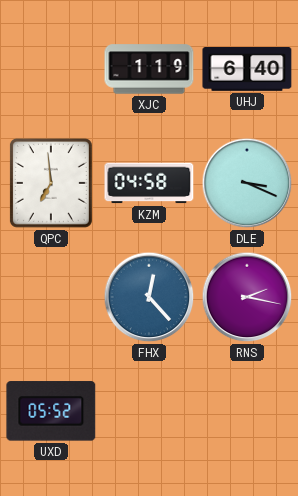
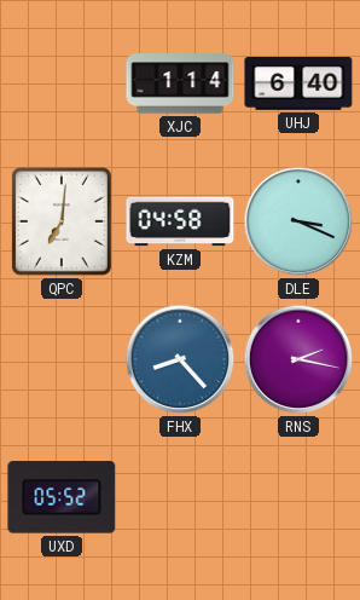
XJC: 1:19 -> 1:14
QPC: 6:59 -> 7:01
FHX: 12:23 -> 8:23
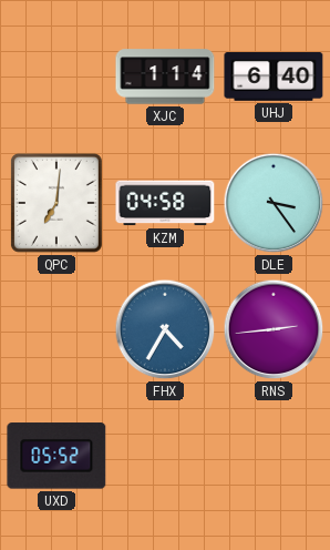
DLE: 3:19 -> 3:24
FHX: 8:23 -> 4:35
RNS: 2:17 -> 2:44
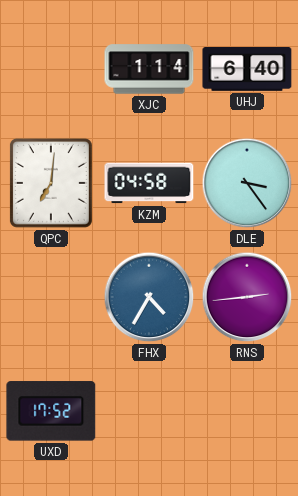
UXD: 05:52 -> 17:52
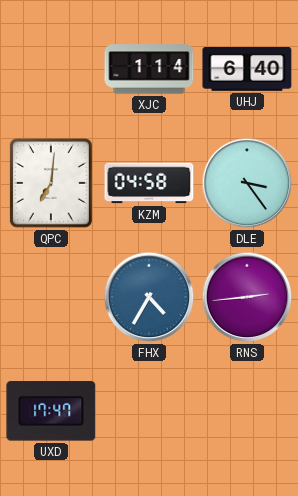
UXD: 17:52 -> 17:47
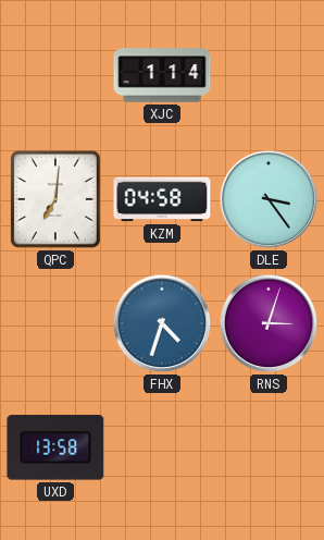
UHJ: 6:40 -> none
FHX: 4:35 -> 4:33
RNS: 2:44 -> 3:03
UXD: 17:47 -> 13:58
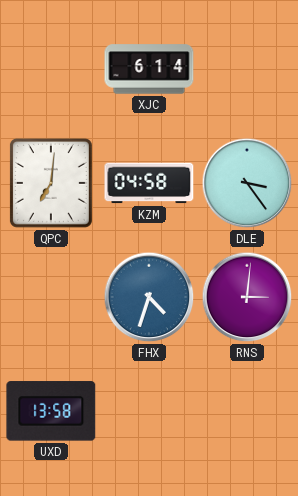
XJC: 1:14 -> 6:14
RNS: 3:03 -> 3:01
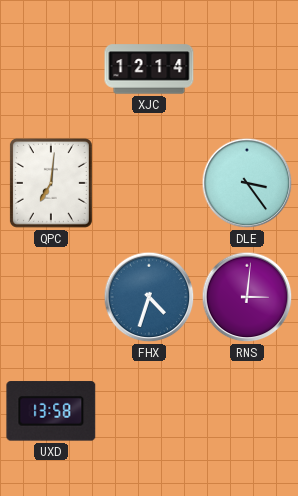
XJC: 6:14 -> 12:14
KZM: 04:58 -> none
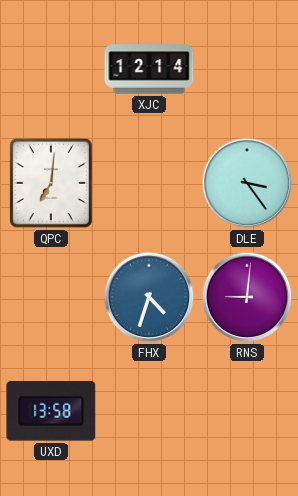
RNS: 3:01 -> 9:01
